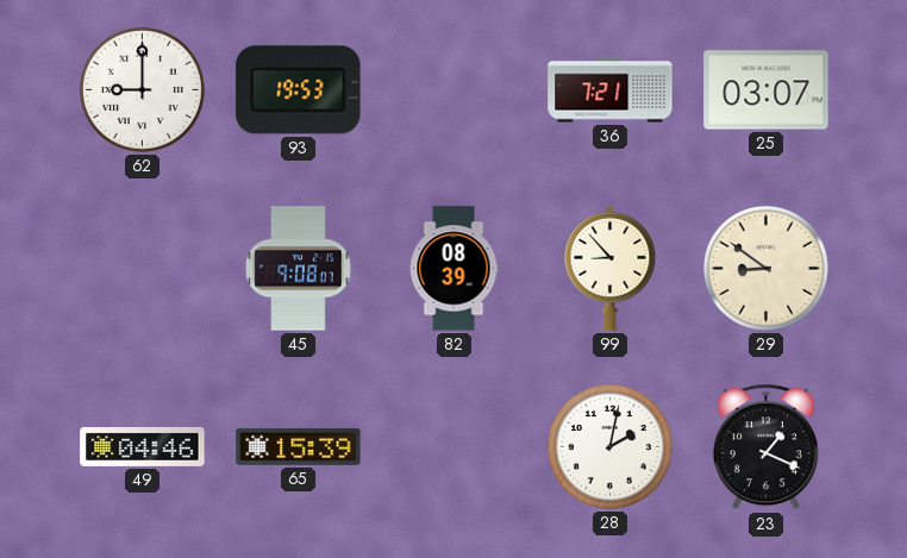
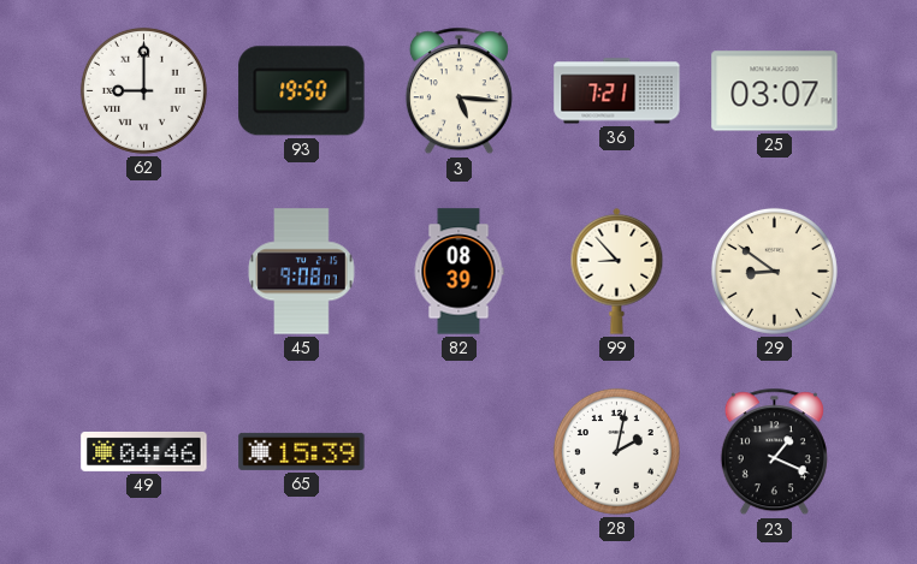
93: 19:53 -> 19:50
3: none -> 5:16
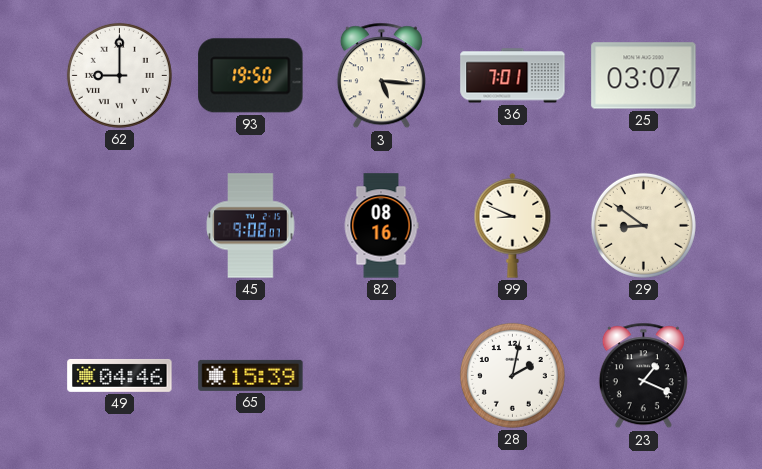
36: 7:21 -> 7:01
82: 08:39 -> 08:16
99: 8:53 -> 8:49
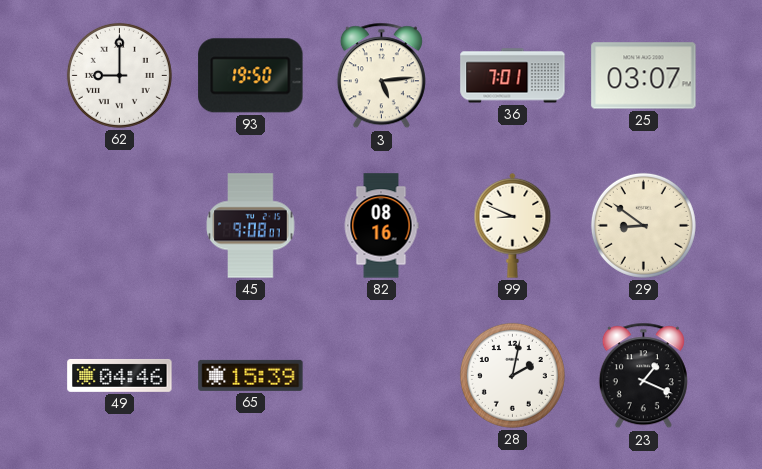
3: 5:16 -> 5:14
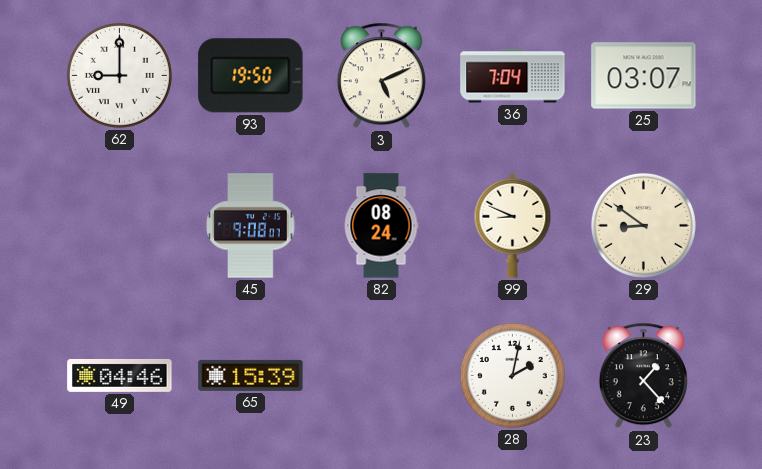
3: 5:14 -> 5:11
36: 7:01 -> 7:04
82: 08:16 -> 08:24
23: 1:19 -> 1:23
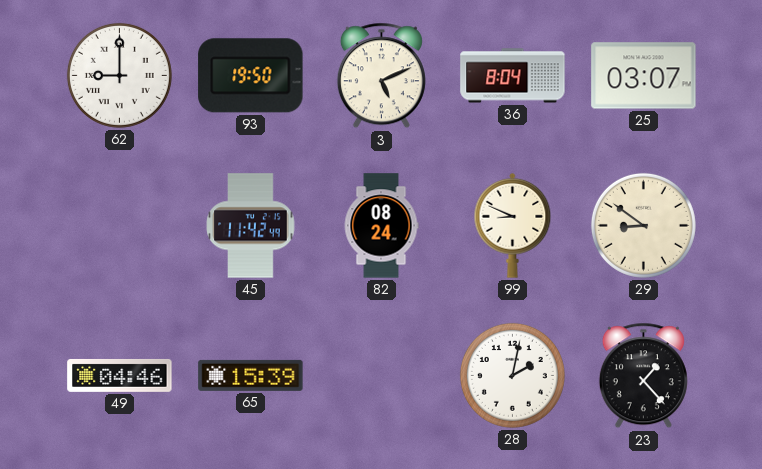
36: 7:04 -> 8:04
45: 9:08 -> 11:42
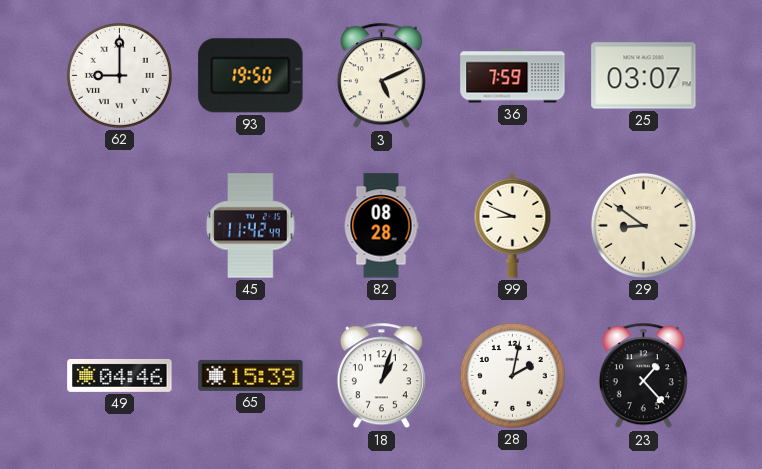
36: 8:04 -> 7:59
82: 08:24 -> 08:28
18: none -> 1:03
